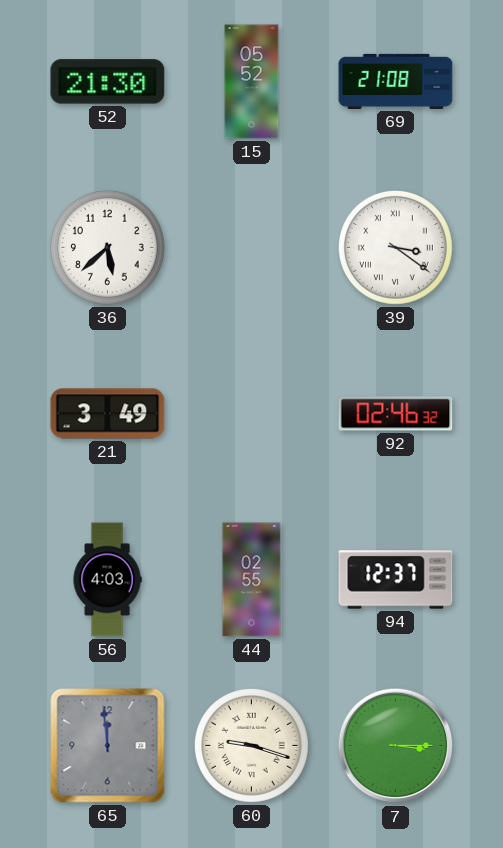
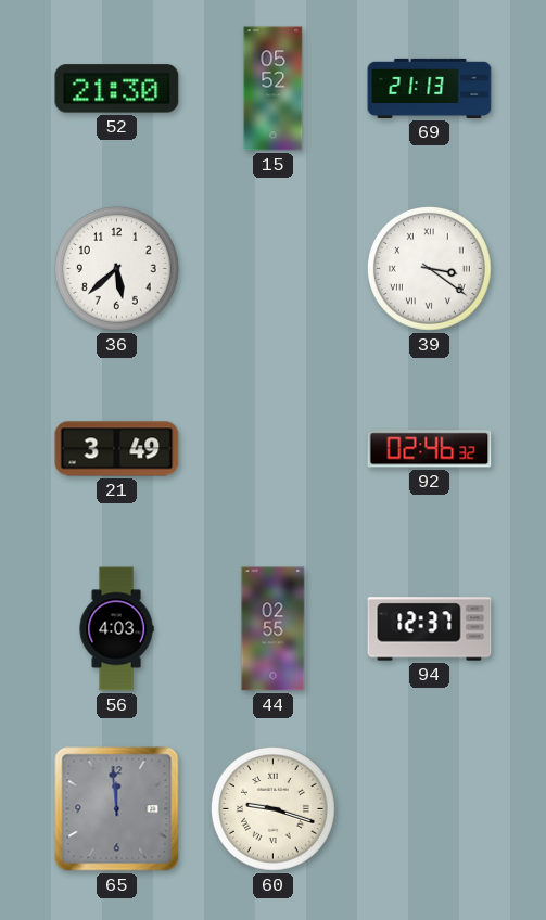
69: 21:08 -> 21:13
7: 3:15 -> none
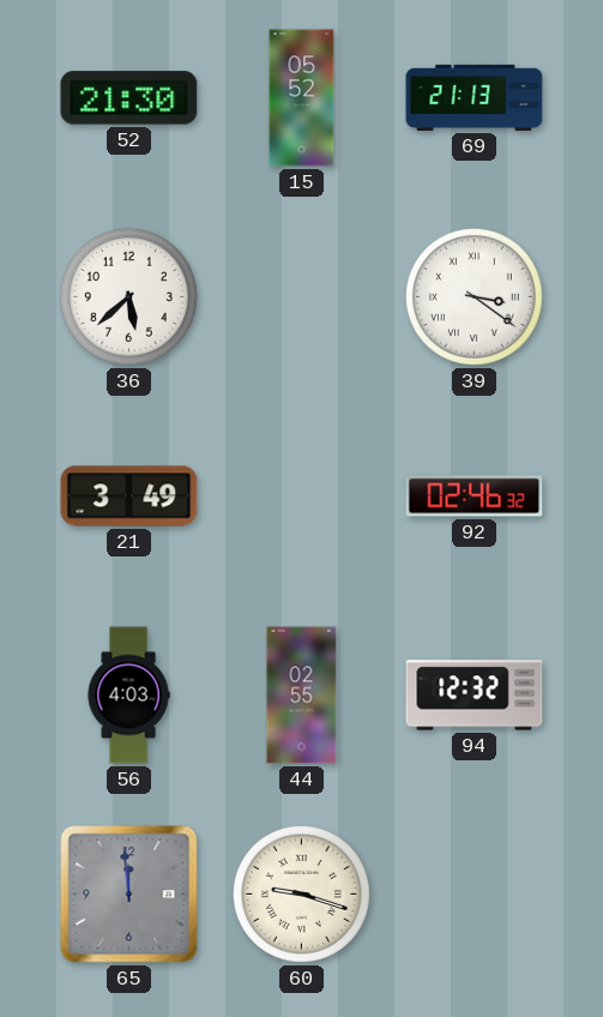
94: 12:37 -> 12:32
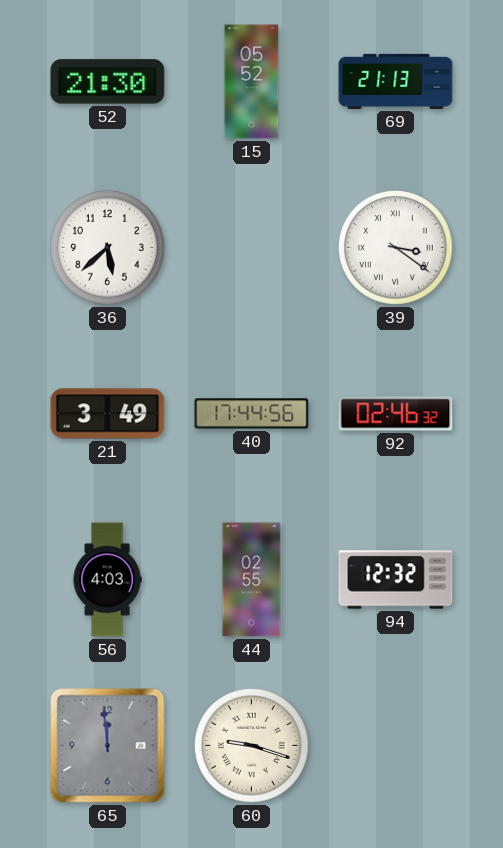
40: none -> 17:44
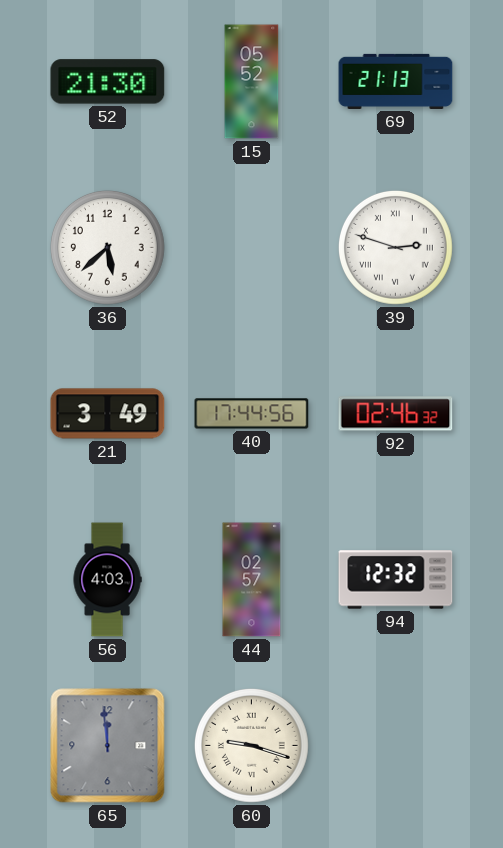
39: 3:21 -> 2:48
44: 02:55 -> 02:57
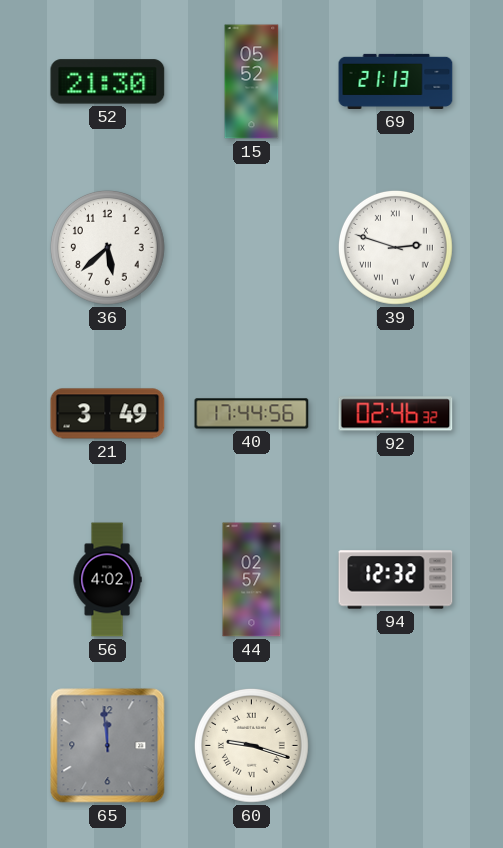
56: 4:03 -> 4:02
